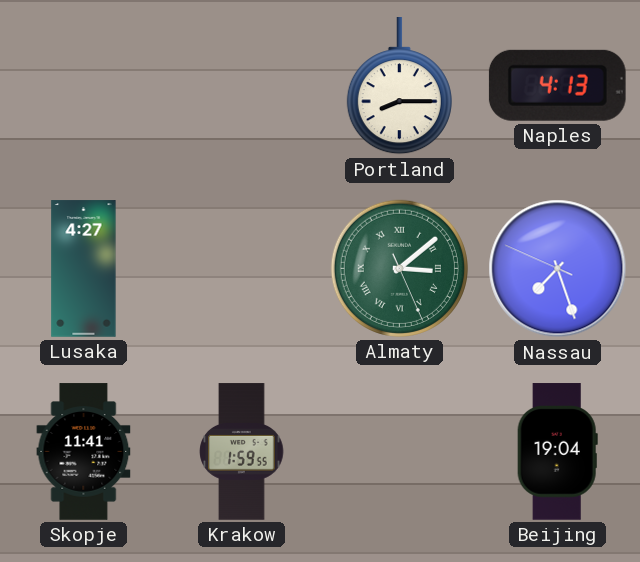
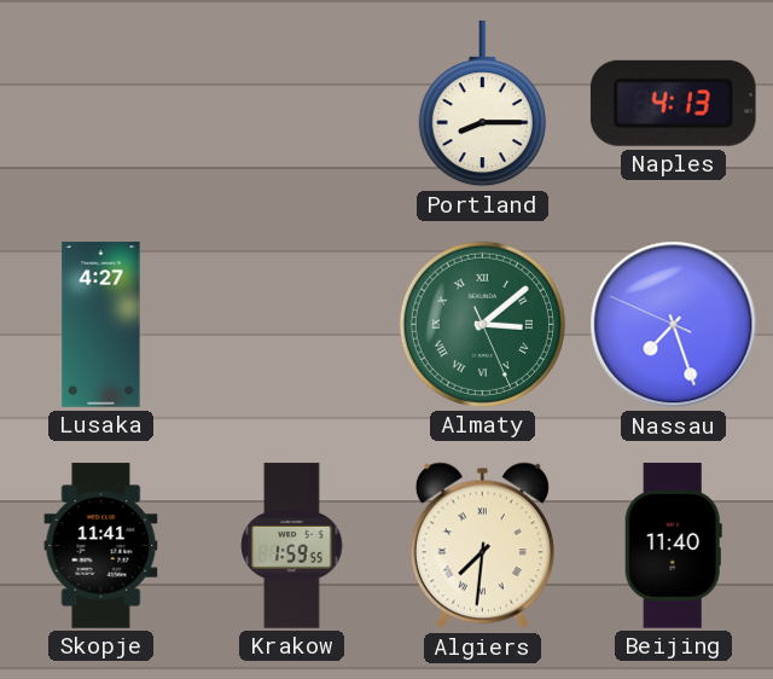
Algiers: none -> 7:31
Beijing: 19:04 -> 11:40
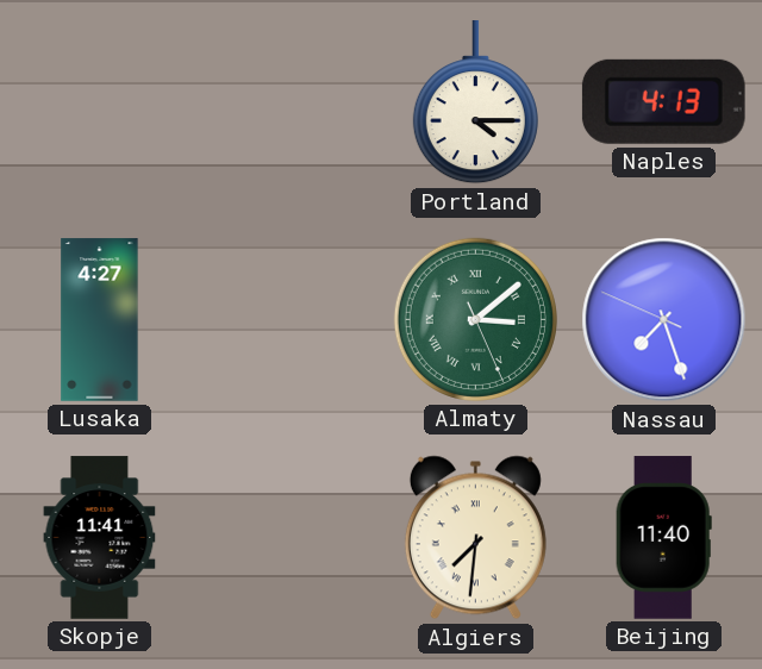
Portland: 8:15 -> 4:15
Krakow: 1:59 -> none
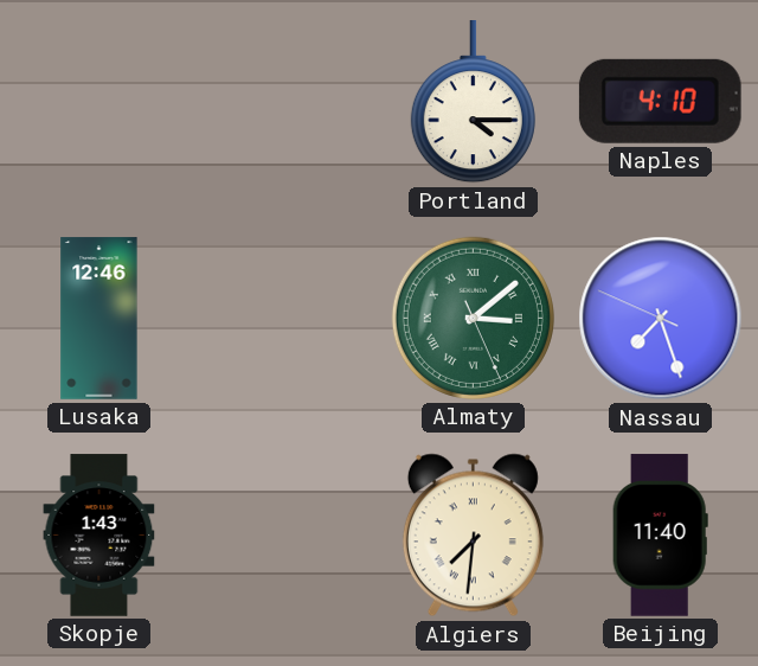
Naples: 4:13 -> 4:10
Lusaka: 4:27 -> 12:46
Skopje: 11:41 -> 1:43
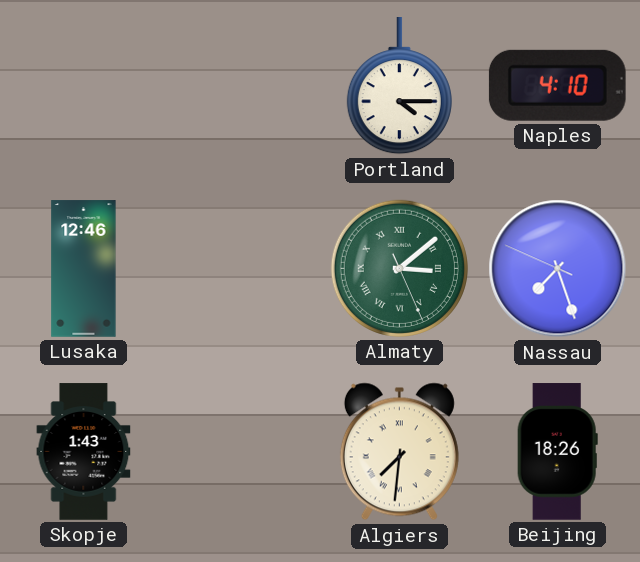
Beijing: 11:40 -> 18:26
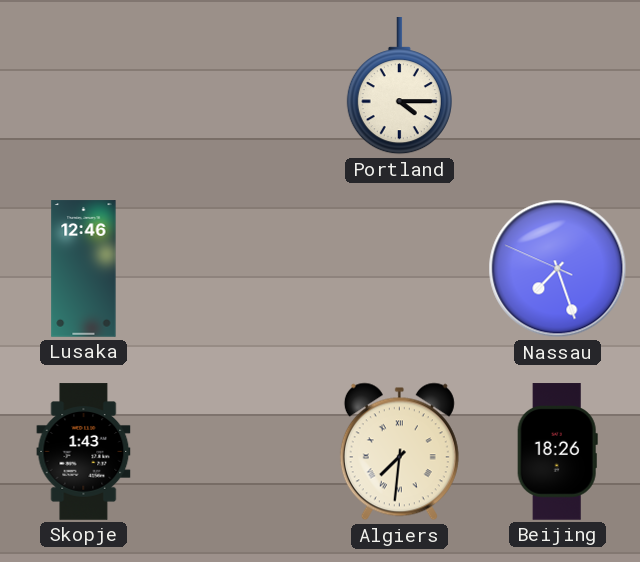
Naples: 4:10 -> none
Almaty: 3:08 -> none
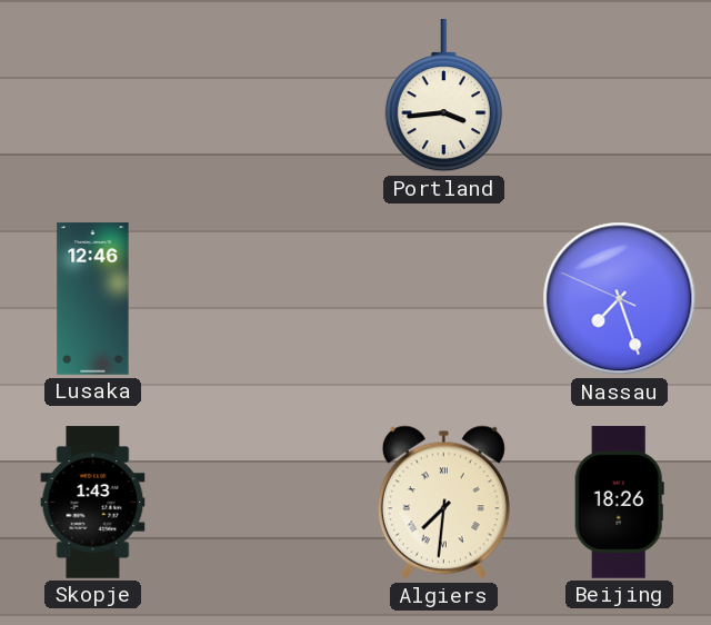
Portland: 4:15 -> 3:44
